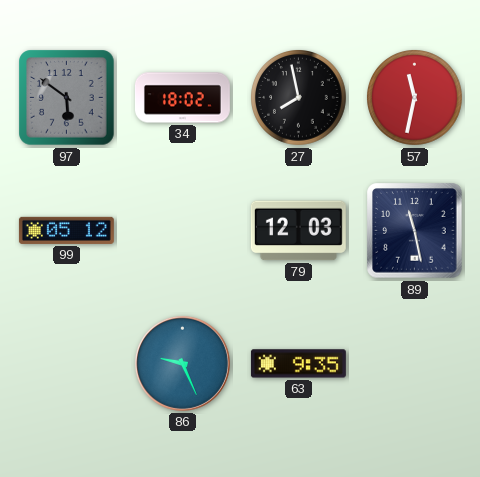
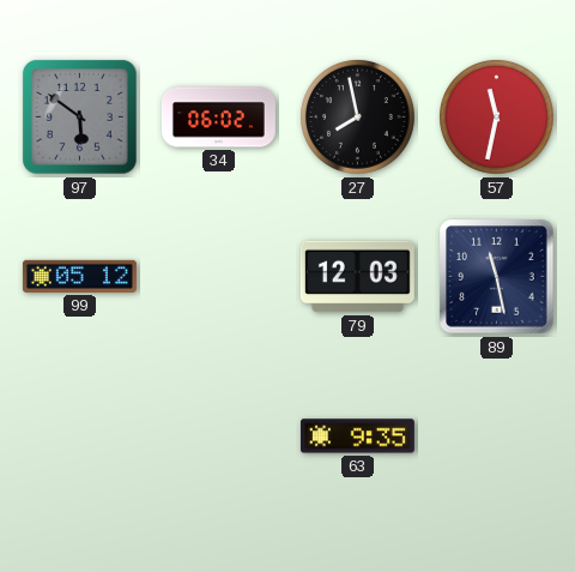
34: 18:02 -> 06:02
86: 9:26 -> none
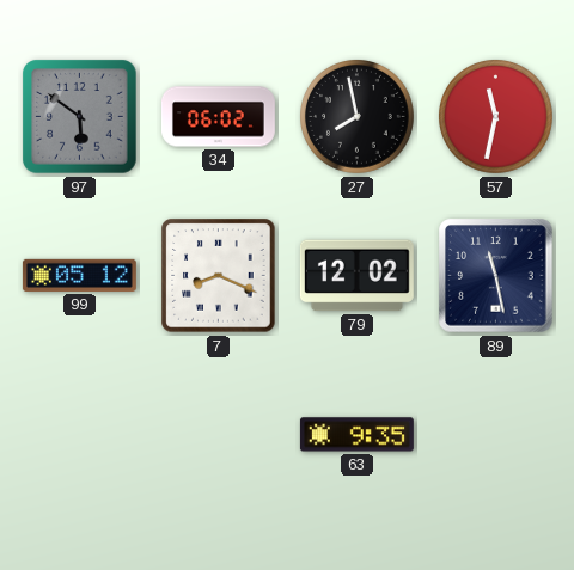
7: none -> 8:19
79: 12:03 -> 12:02
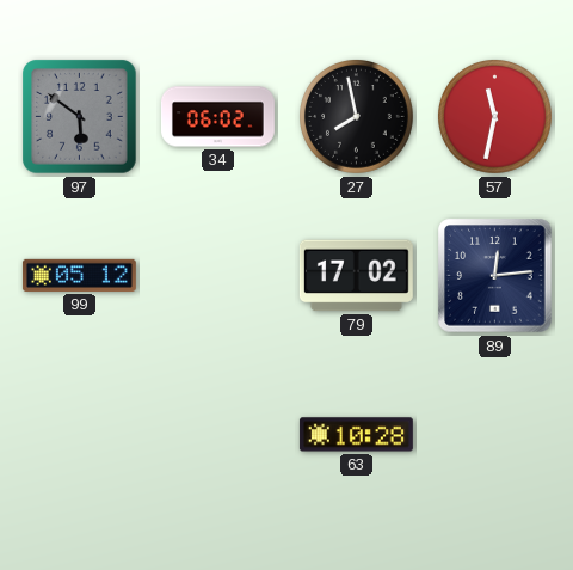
7: 8:19 -> none
79: 12:02 -> 17:02
89: 11:28 -> 12:14
63: 9:35 -> 10:28
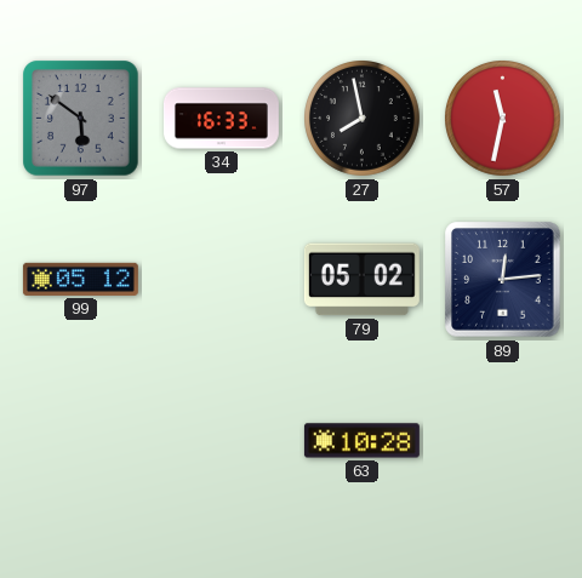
34: 06:02 -> 16:33
79: 17:02 -> 05:02
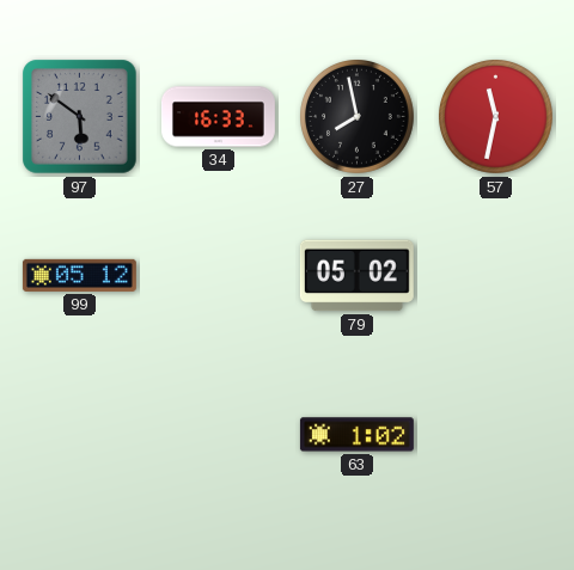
89: 12:14 -> none
63: 10:28 -> 1:02
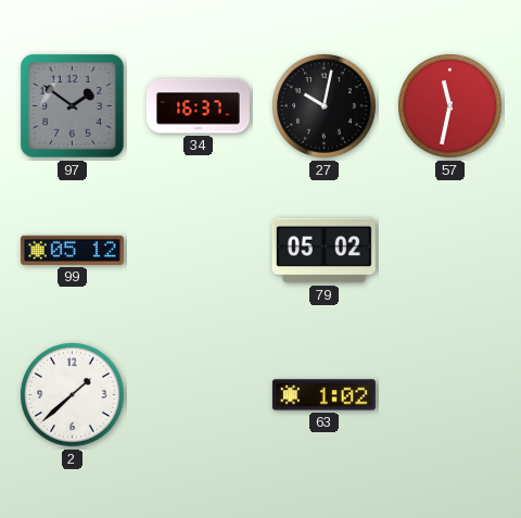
97: 5:51 -> 1:51
34: 16:33 -> 16:37
27: 7:58 -> 10:02
2: none -> 1:38
